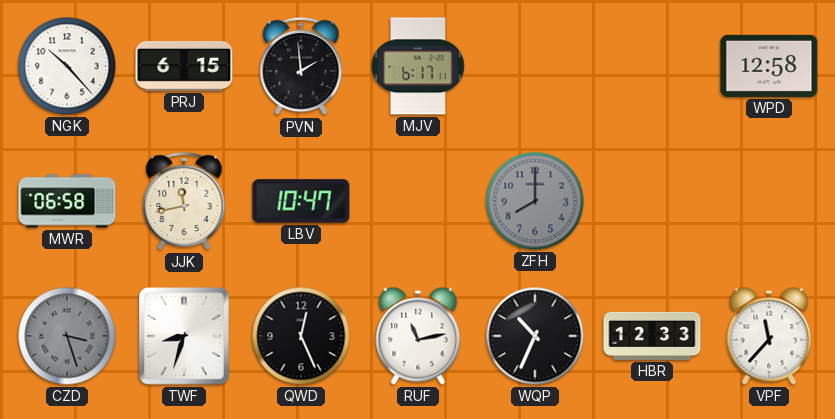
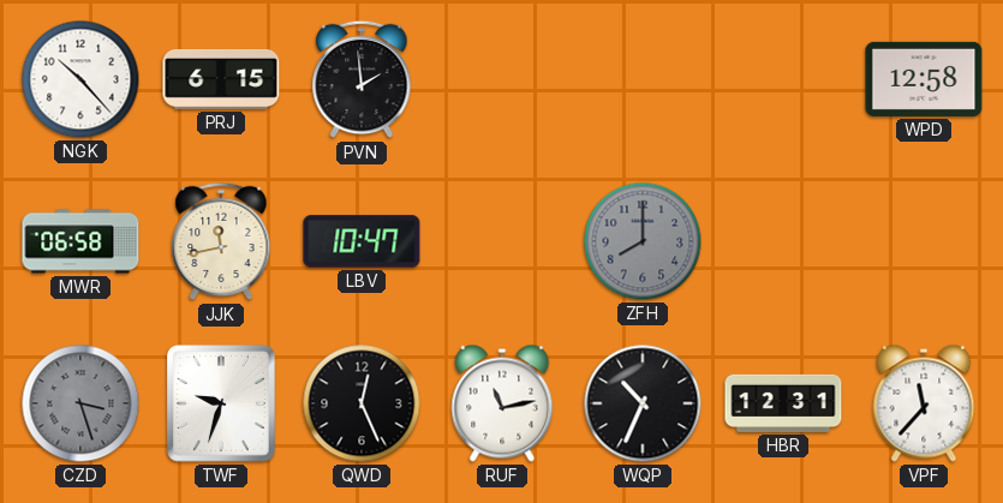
MJV: 6:17 -> none
TWF: 8:33 -> 9:33
HBR: 12:33 -> 12:31
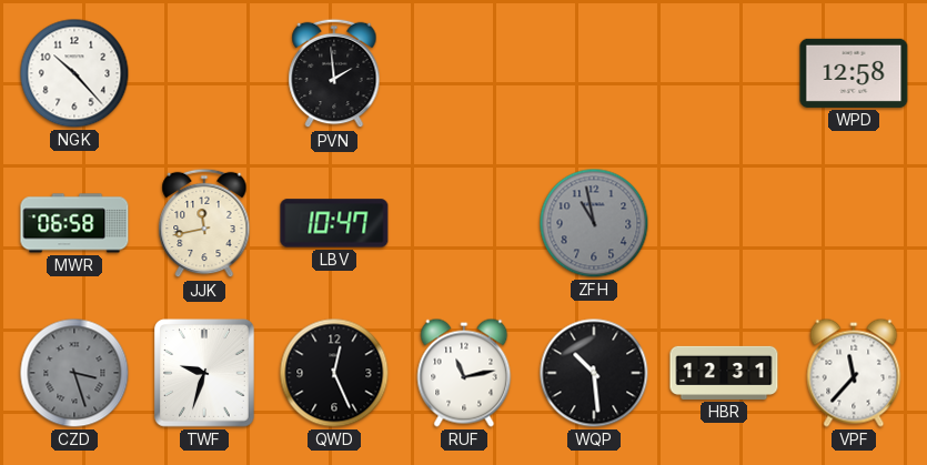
PRJ: 6:15 -> none
ZFH: 8:00 -> 10:58
WQP: 10:34 -> 10:29
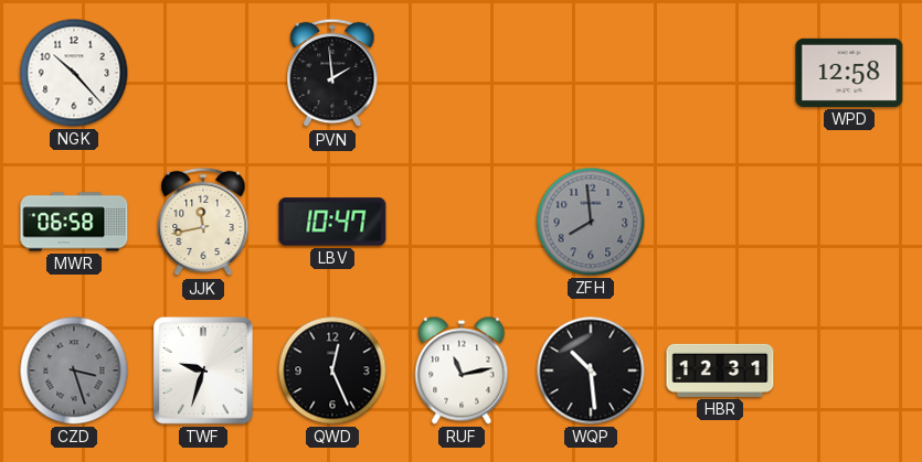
ZFH: 10:58 -> 7:59
VPF: 11:37 -> none
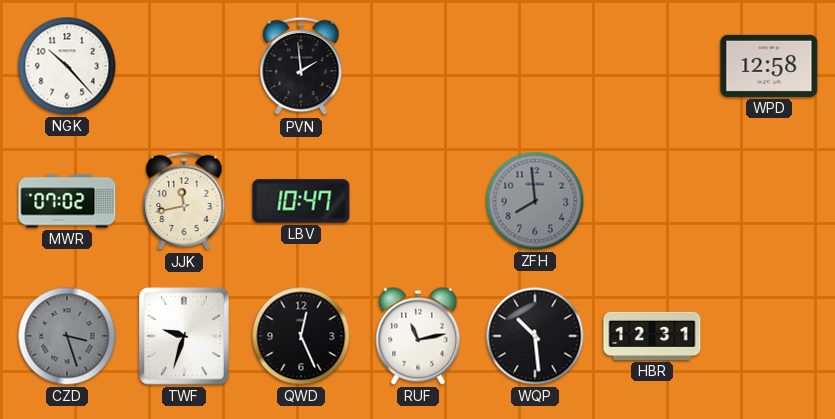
MWR: 06:58 -> 07:02
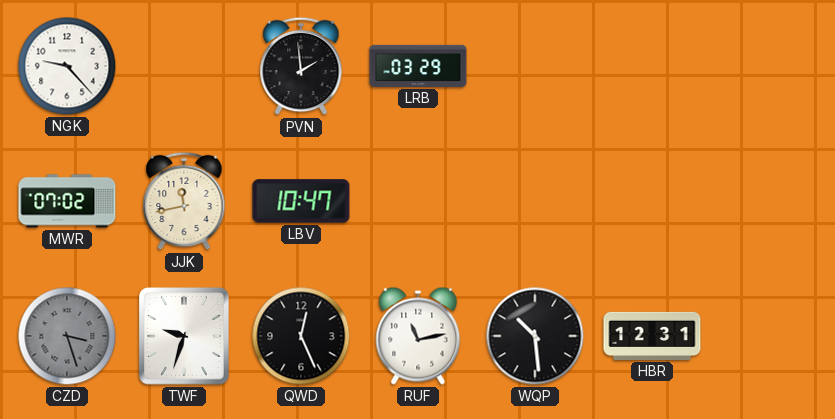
NGK: 10:23 -> 9:23
LRB: none -> 03:29
WPD: 12:58 -> none
ZFH: 7:59 -> none
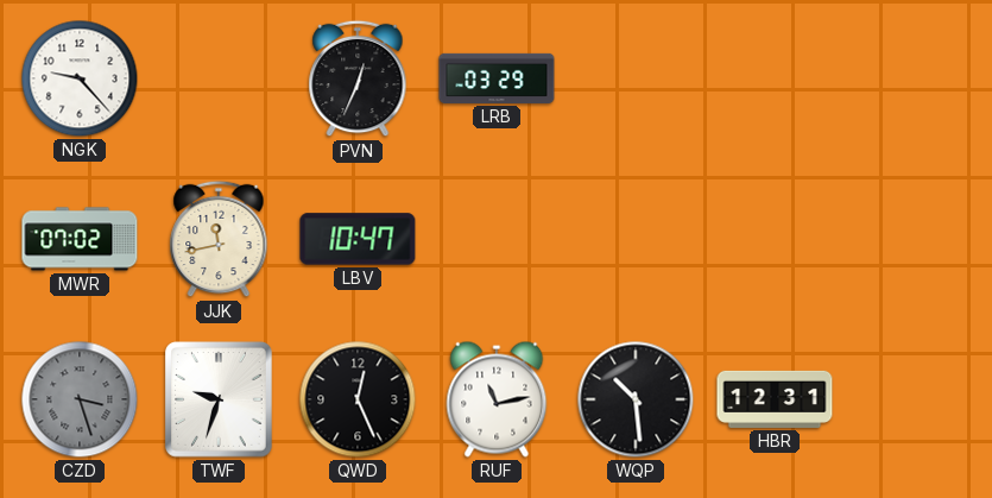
PVN: 1:59 -> 12:34
